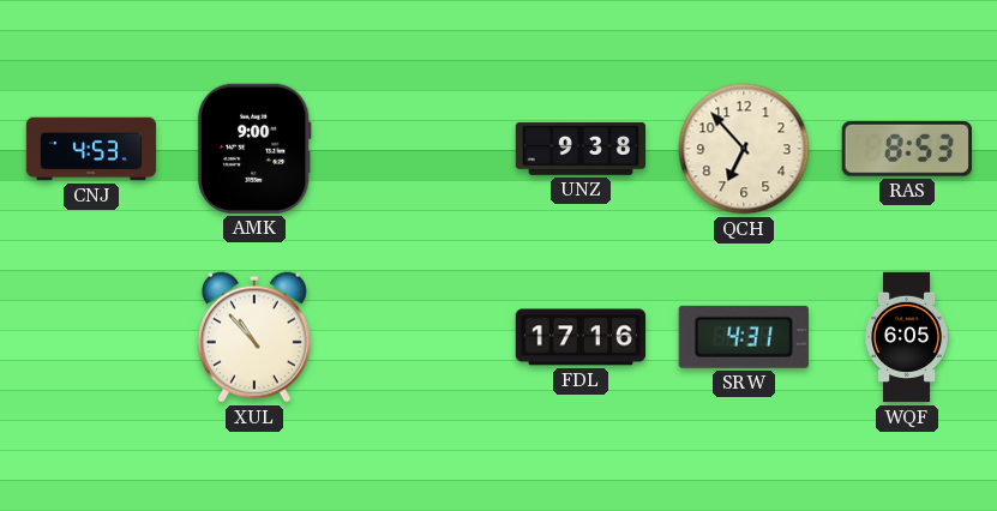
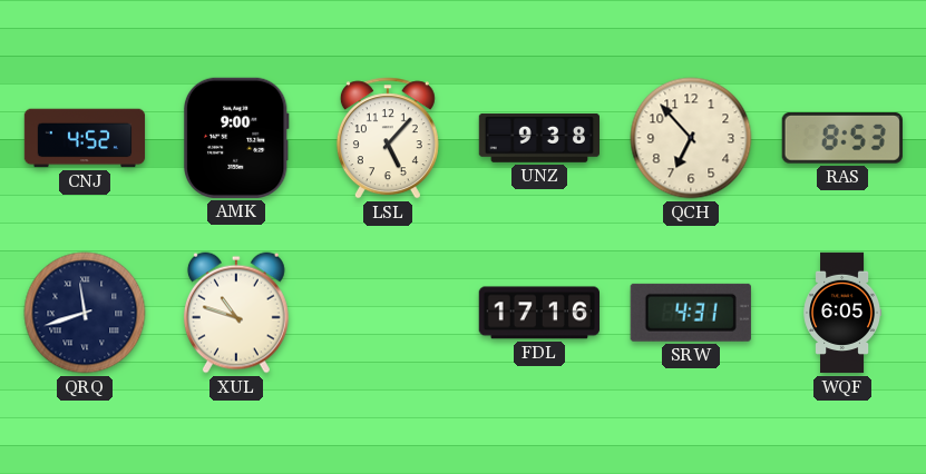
CNJ: 4:53 -> 4:52
LSL: none -> 5:07
QRQ: none -> 11:42
XUL: 10:53 -> 10:48
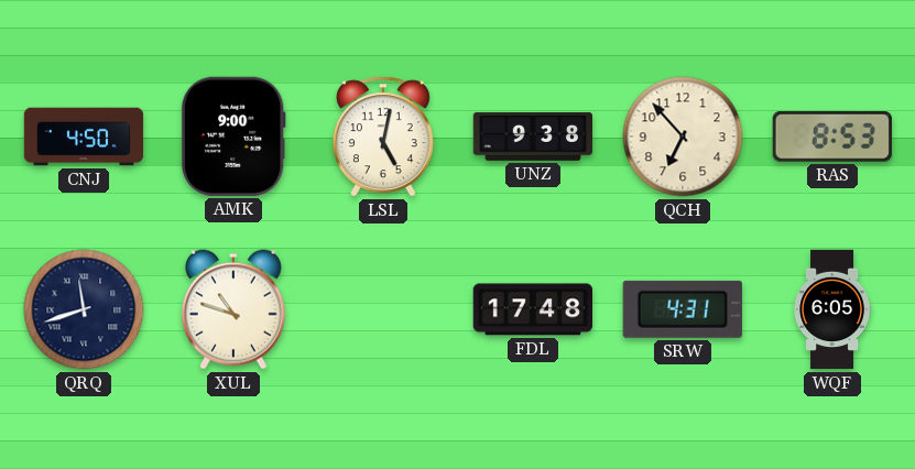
CNJ: 4:52 -> 4:50
LSL: 5:07 -> 5:02
FDL: 17:16 -> 17:48
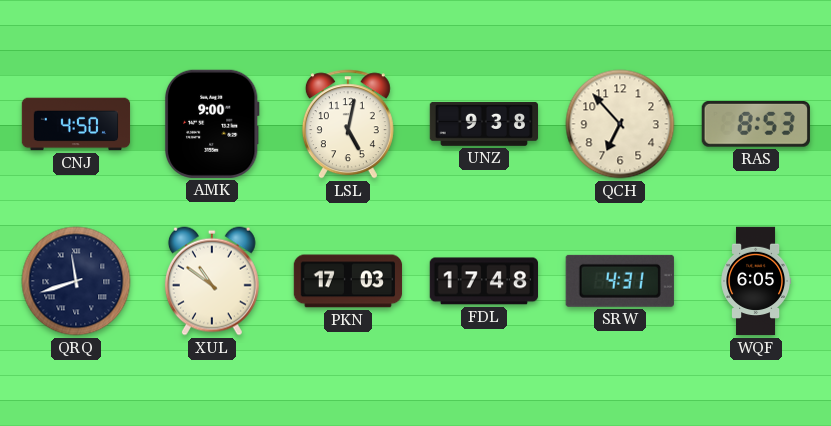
XUL: 10:48 -> 10:51
PKN: none -> 17:03
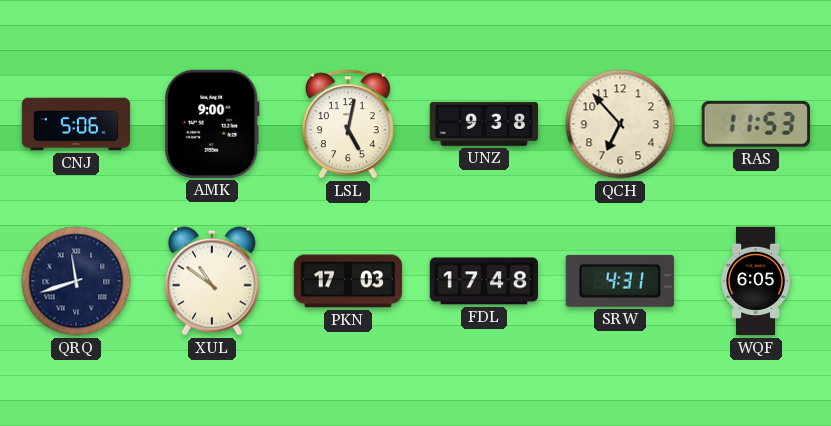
CNJ: 4:50 -> 5:06
RAS: 8:53 -> 11:53
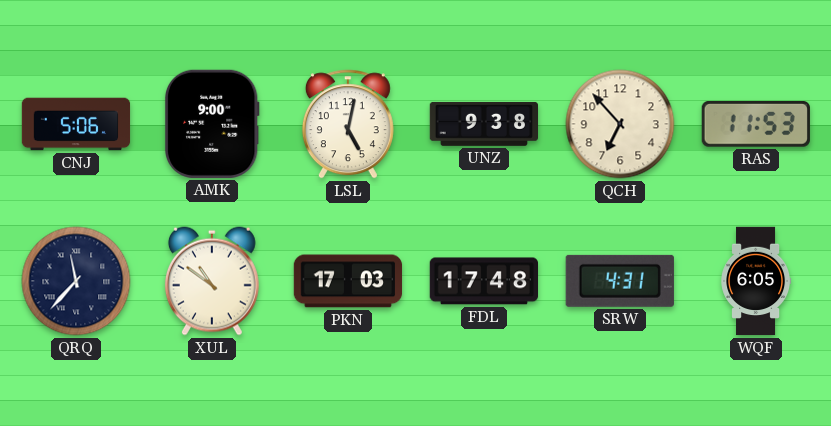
QRQ: 11:42 -> 11:37
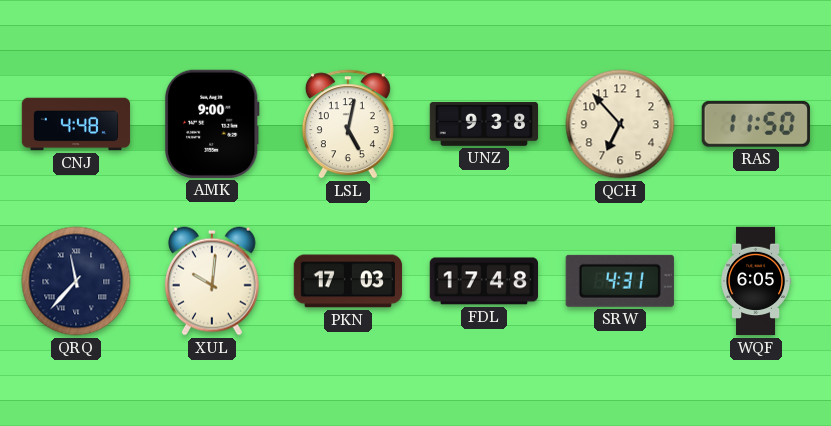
CNJ: 5:06 -> 4:48
RAS: 11:53 -> 11:50
XUL: 10:51 -> 10:01
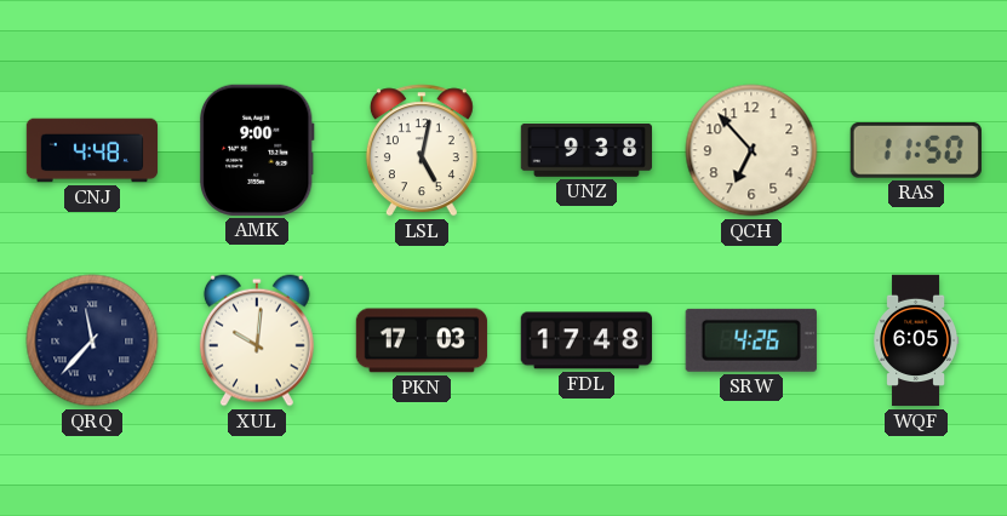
SRW: 4:31 -> 4:26
